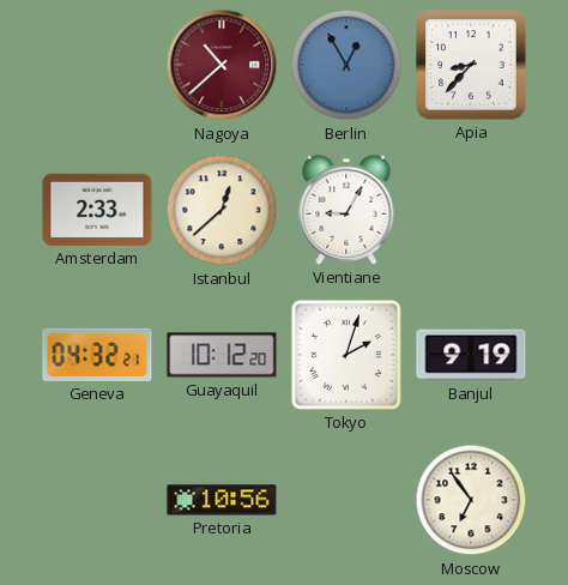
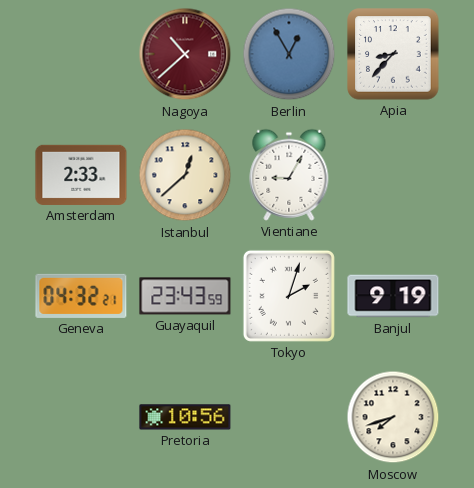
Guayaquil: 10:12 -> 23:43
Moscow: 6:54 -> 7:42
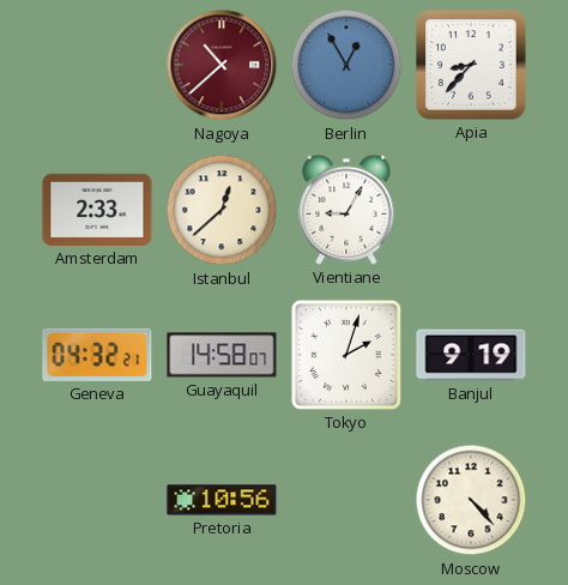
Guayaquil: 23:43 -> 14:58
Moscow: 7:42 -> 4:23
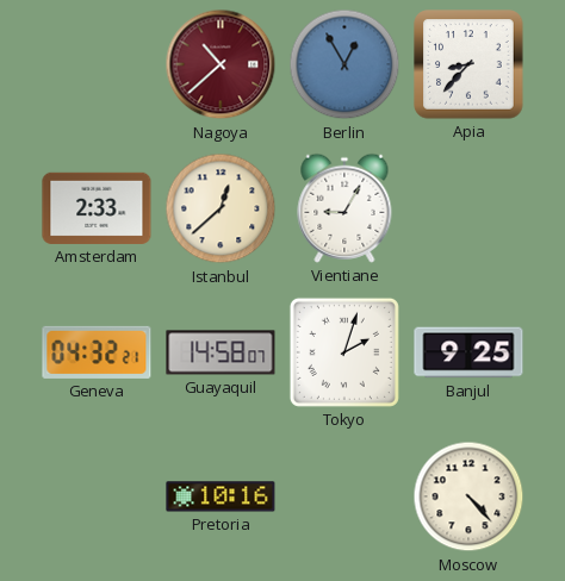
Banjul: 9:19 -> 9:25
Pretoria: 10:56 -> 10:16
